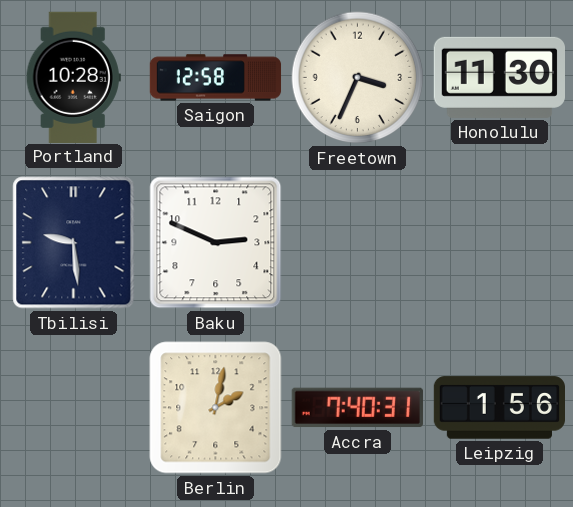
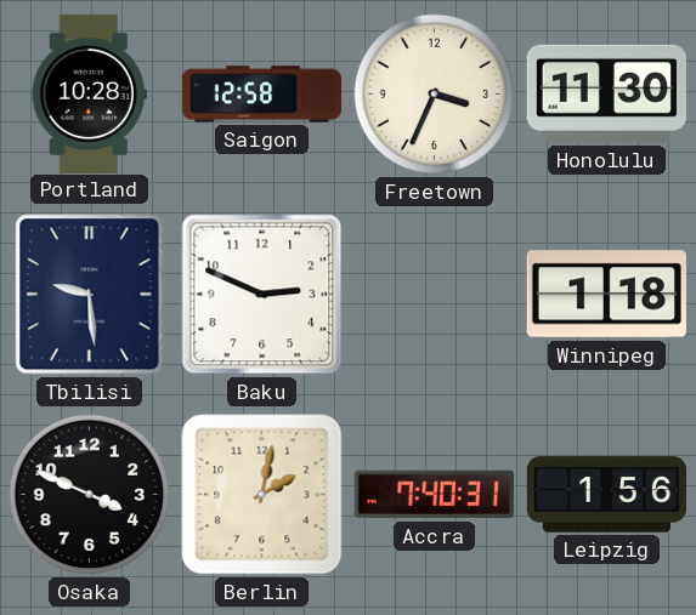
Winnipeg: none -> 1:18
Osaka: none -> 3:49
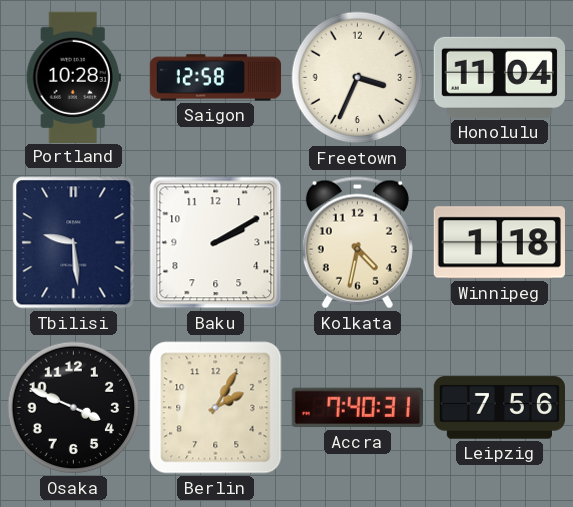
Honolulu: 11:30 -> 11:04
Baku: 2:49 -> 2:10
Kolkata: none -> 4:32
Berlin: 2:02 -> 2:05
Leipzig: 1:56 -> 7:56
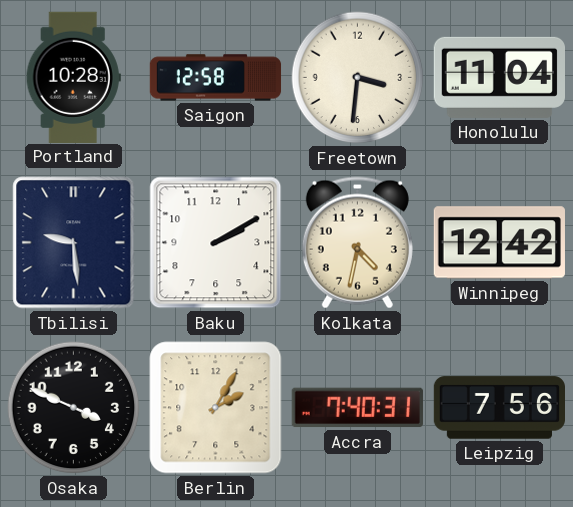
Freetown: 3:34 -> 3:31
Winnipeg: 1:18 -> 12:42
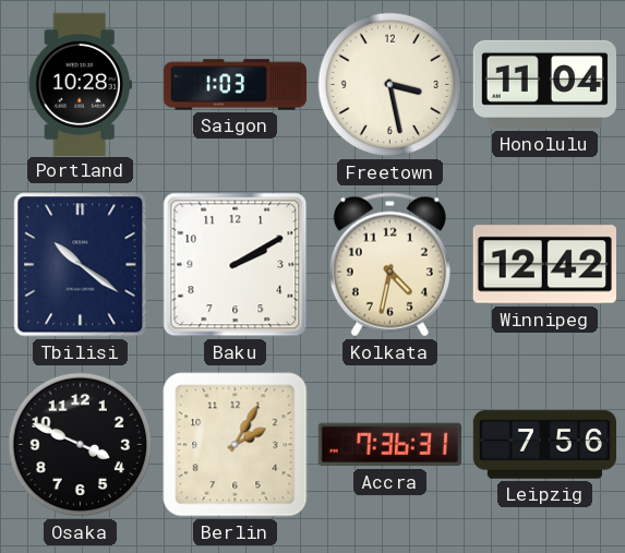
Saigon: 12:58 -> 1:03
Freetown: 3:31 -> 3:28
Tbilisi: 9:29 -> 10:21
Accra: 7:40 -> 7:36
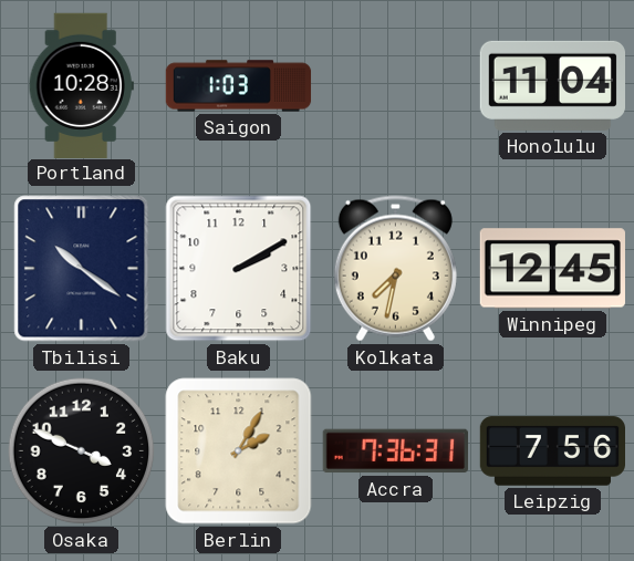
Freetown: 3:28 -> none
Kolkata: 4:32 -> 7:32
Winnipeg: 12:42 -> 12:45
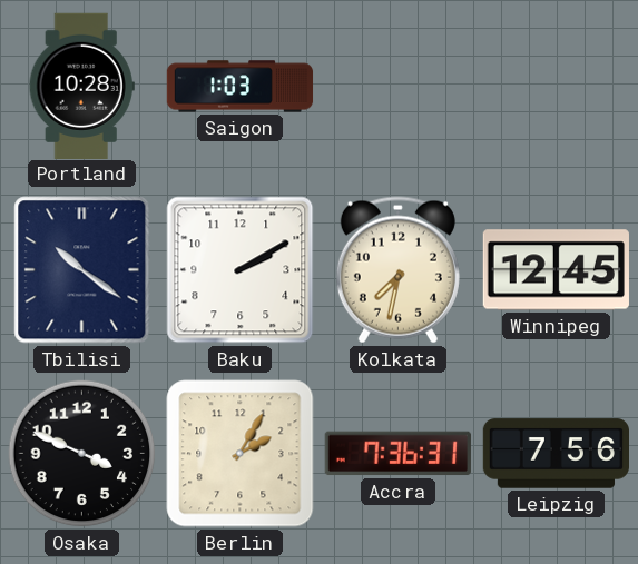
Honolulu: 11:04 -> none
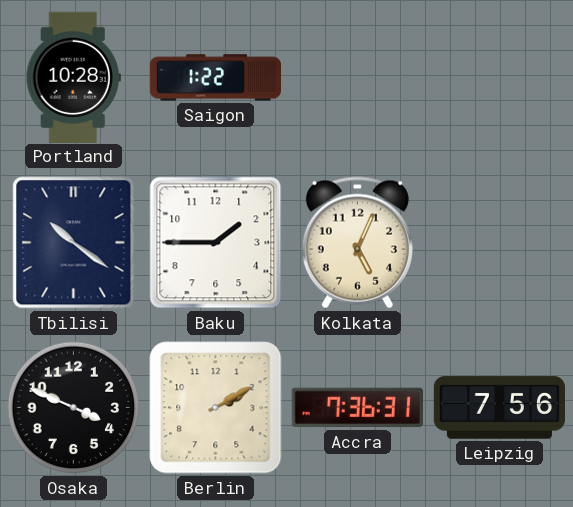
Saigon: 1:03 -> 1:22
Baku: 2:10 -> 1:45
Kolkata: 7:32 -> 5:04
Winnipeg: 12:45 -> none
Berlin: 2:05 -> 2:10
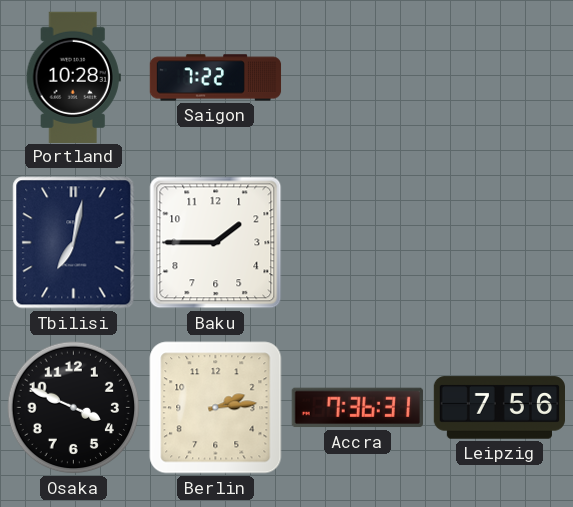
Saigon: 1:22 -> 7:22
Tbilisi: 10:21 -> 7:02
Kolkata: 5:04 -> none
Berlin: 2:10 -> 2:14
